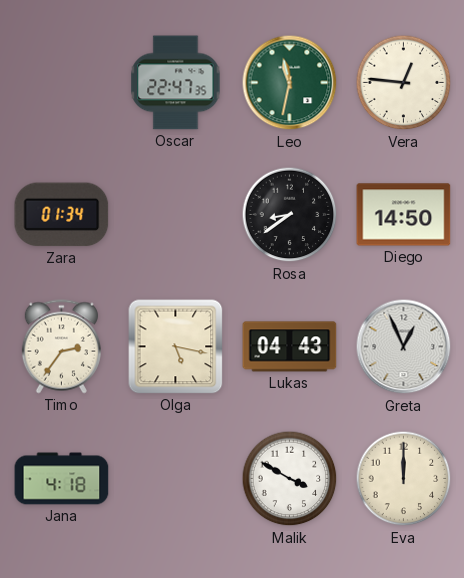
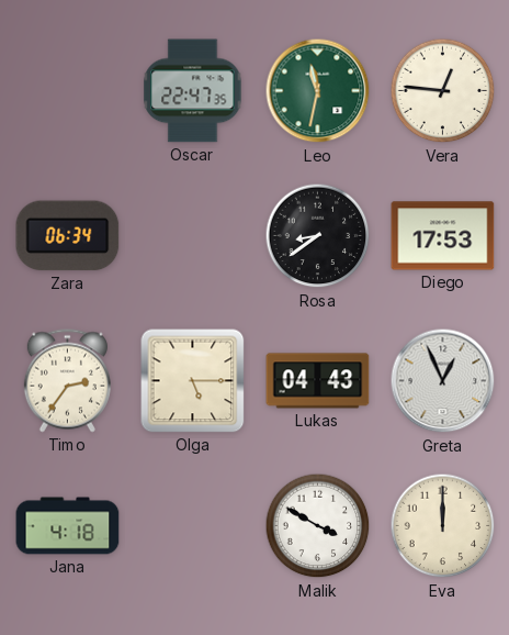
Zara: 01:34 -> 06:34
Diego: 14:50 -> 17:53
Olga: 5:17 -> 5:15
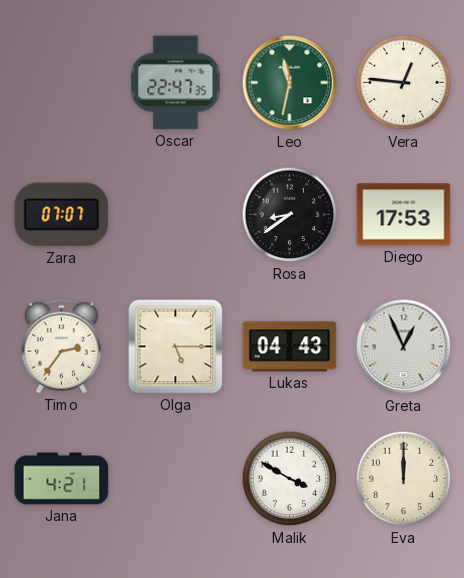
Zara: 06:34 -> 07:07
Jana: 4:18 -> 4:21
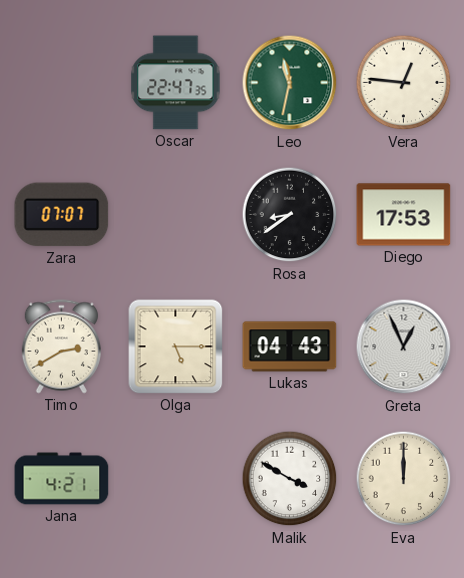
Timo: 2:36 -> 2:40
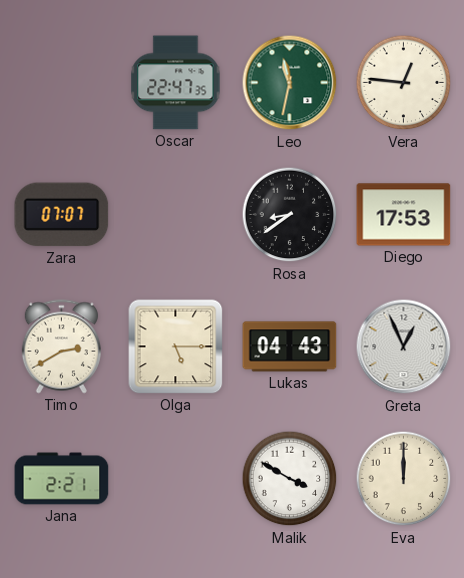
Jana: 4:21 -> 2:21
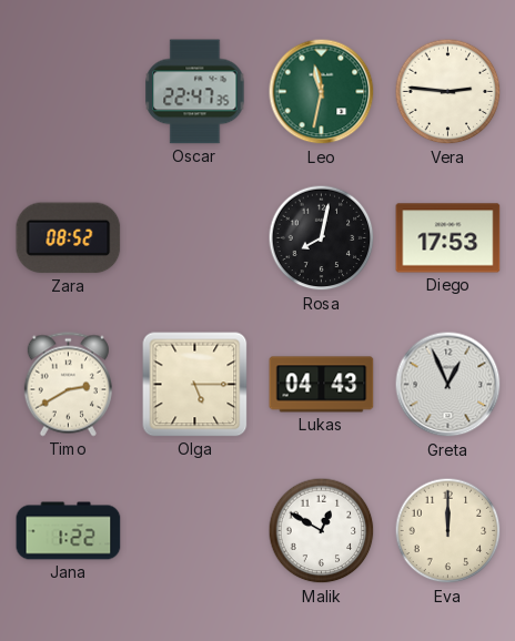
Vera: 12:46 -> 2:46
Zara: 07:07 -> 08:52
Rosa: 8:39 -> 8:02
Jana: 2:21 -> 1:22
Malik: 3:50 -> 12:50
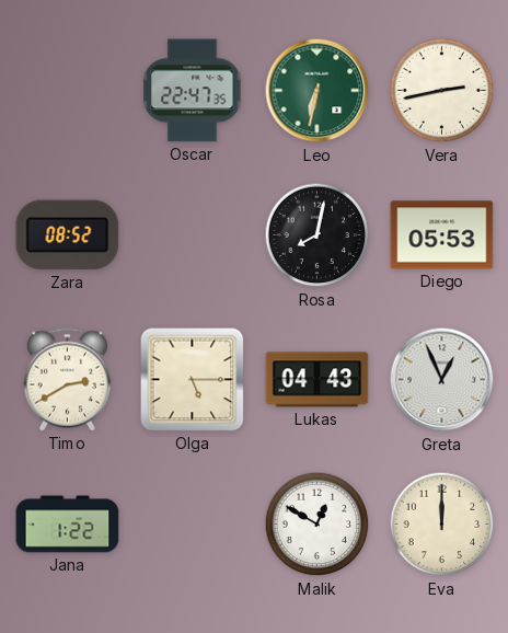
Leo: 11:32 -> 6:32
Vera: 2:46 -> 2:43
Diego: 17:53 -> 05:53
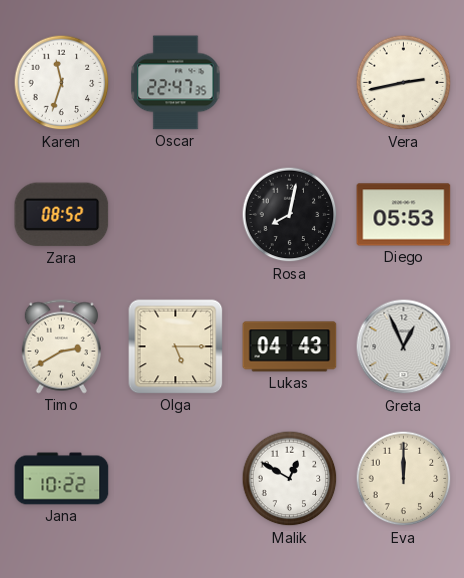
Karen: none -> 11:33
Leo: 6:32 -> none
Jana: 1:22 -> 10:22
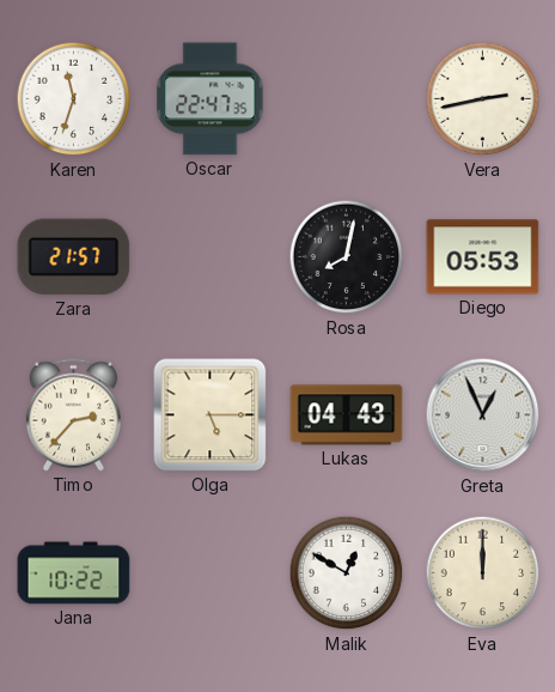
Zara: 08:52 -> 21:57
Timo: 2:40 -> 2:37
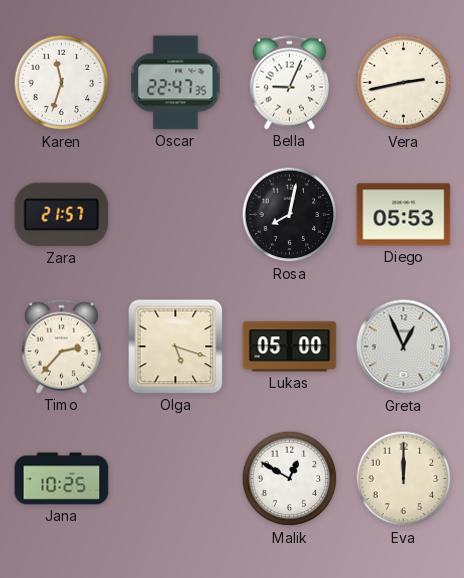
Bella: none -> 9:04
Olga: 5:15 -> 5:18
Lukas: 04:43 -> 05:00
Jana: 10:22 -> 10:25
